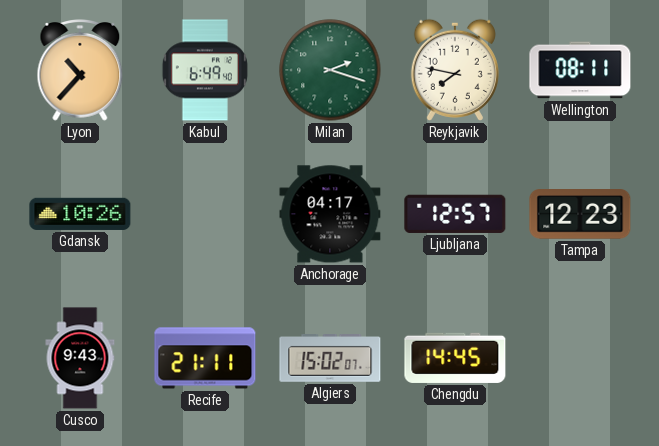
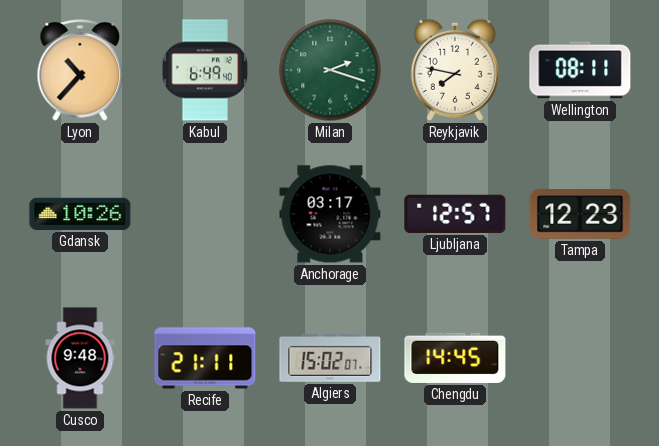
Anchorage: 04:17 -> 03:17
Cusco: 9:43 -> 9:48
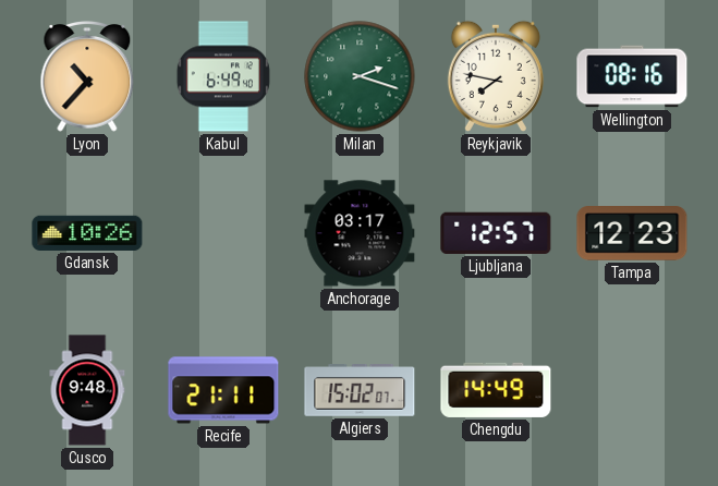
Wellington: 08:11 -> 08:16
Chengdu: 14:45 -> 14:49
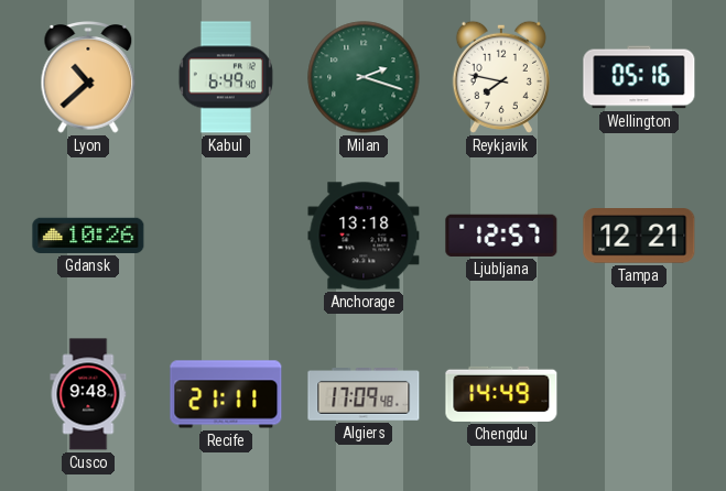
Lyon: 10:37 -> 10:38
Wellington: 08:16 -> 05:16
Anchorage: 03:17 -> 13:18
Tampa: 12:23 -> 12:21
Algiers: 15:02 -> 17:09
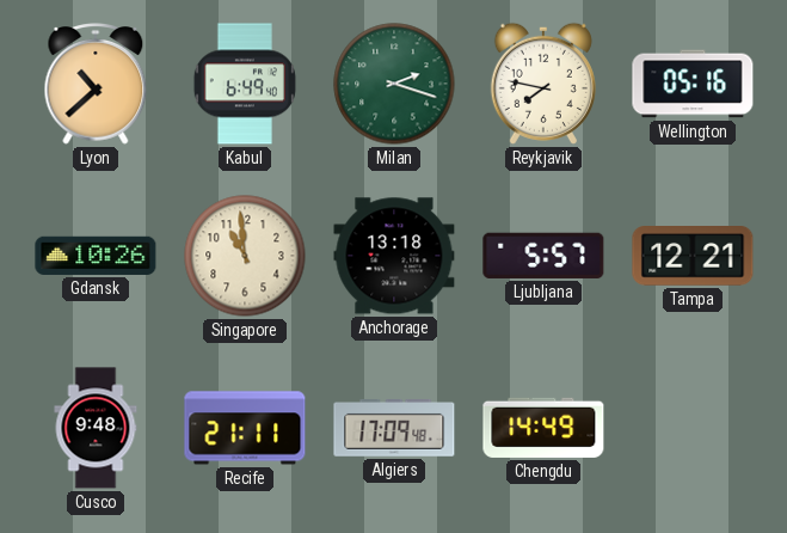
Singapore: none -> 10:59
Ljubljana: 12:57 -> 5:57
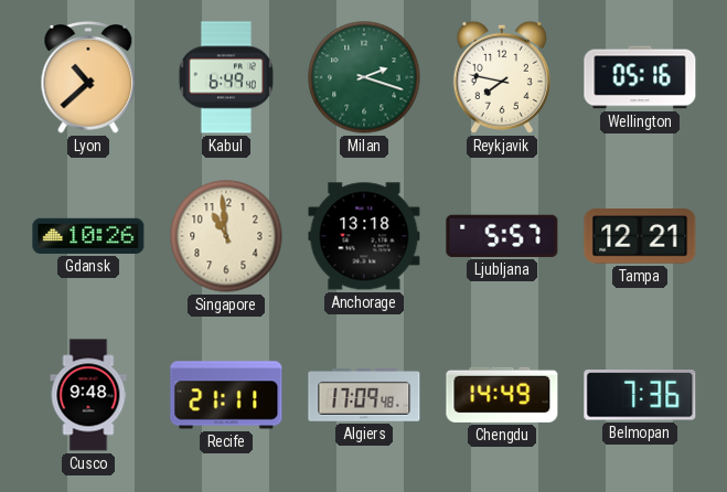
Belmopan: none -> 7:36
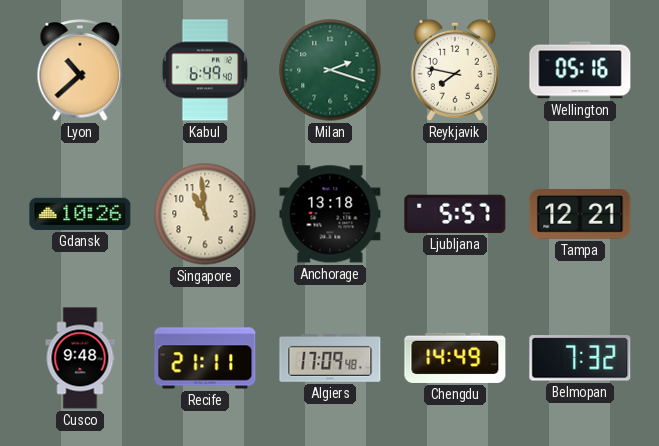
Belmopan: 7:36 -> 7:32
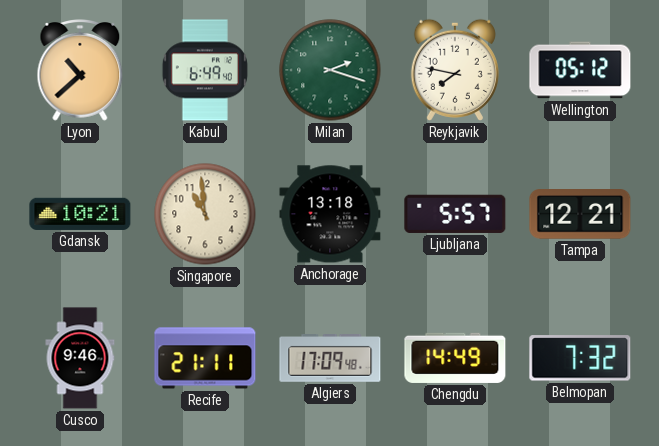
Wellington: 05:16 -> 05:12
Gdansk: 10:26 -> 10:21
Cusco: 9:48 -> 9:46
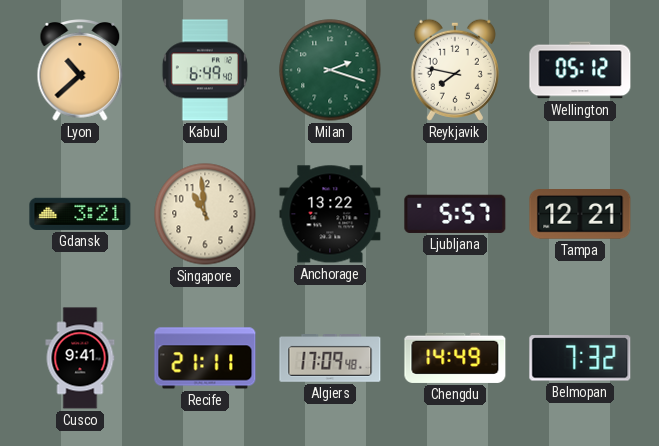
Gdansk: 10:21 -> 3:21
Anchorage: 13:18 -> 13:22
Cusco: 9:46 -> 9:41
